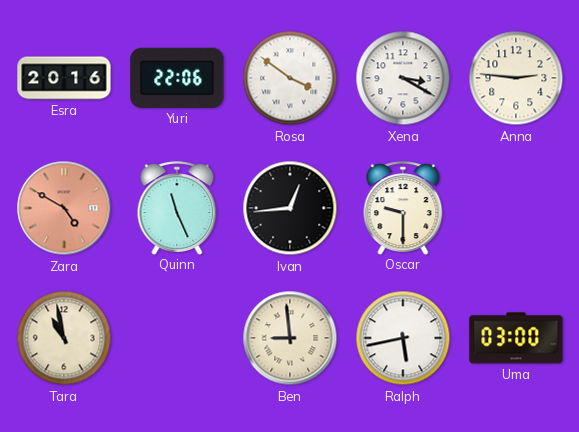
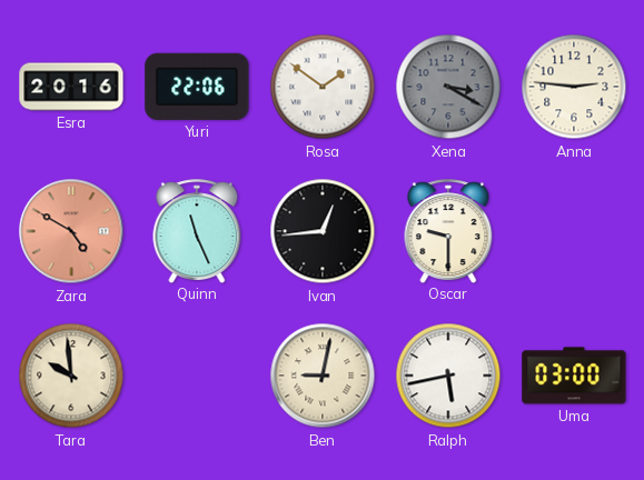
Rosa: 3:51 -> 1:51
Xena dial: white -> grey
Tara: 10:58 -> 9:59
Ben: 8:59 -> 9:02
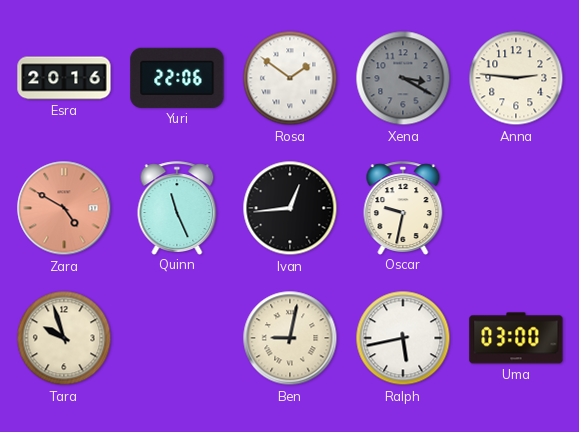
Oscar: 9:30 -> 9:32
Tara: 9:59 -> 9:57
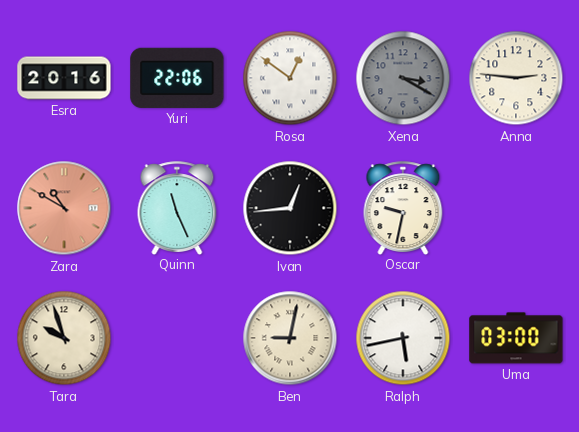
Rosa: 1:51 -> 12:51
Zara: 4:50 -> 10:50
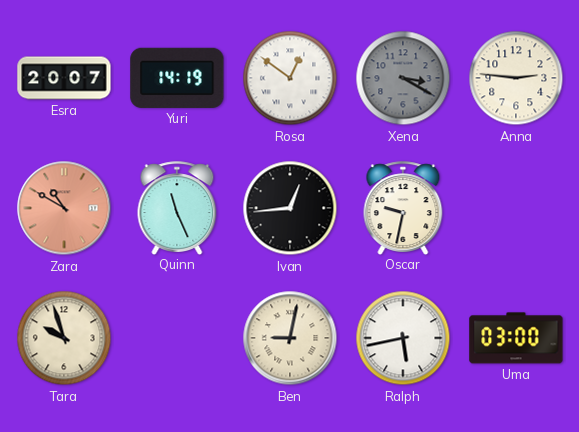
Esra: 20:16 -> 20:07
Yuri: 22:06 -> 14:19
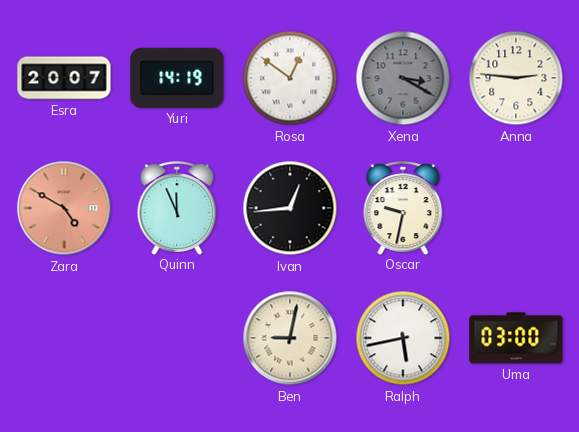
Zara: 10:50 -> 4:50
Quinn: 11:26 -> 11:56
Tara: 9:57 -> none
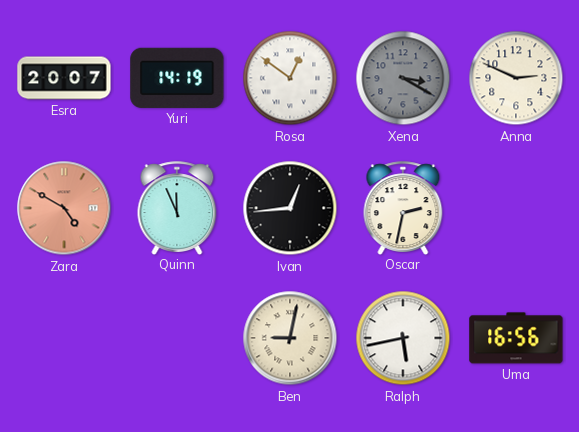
Anna: 2:46 -> 2:49
Oscar: 9:32 -> 2:32
Uma: 03:00 -> 16:56
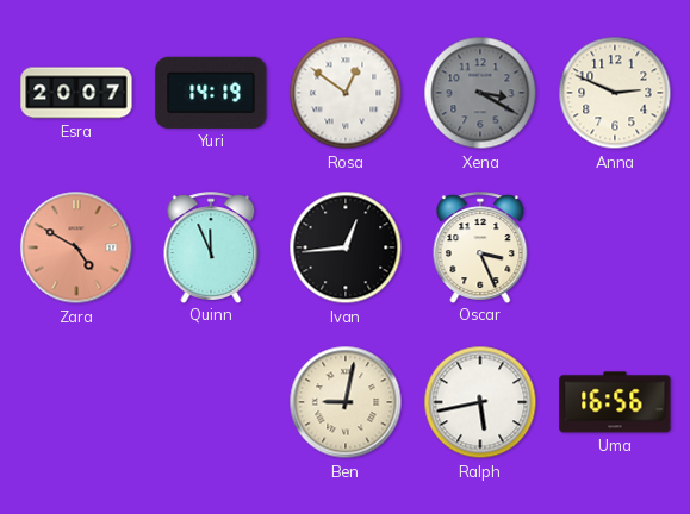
Oscar: 2:32 -> 3:26
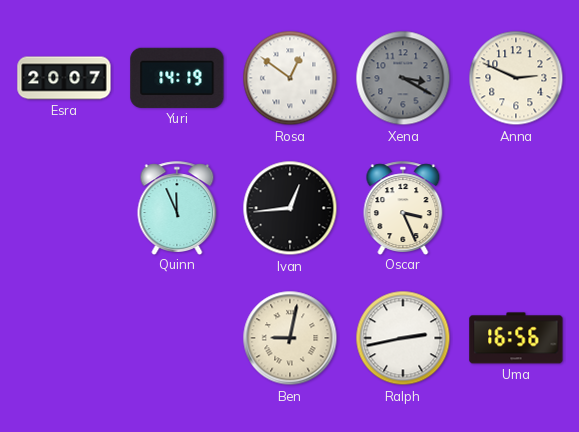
Zara: 4:50 -> none
Ralph: 5:43 -> 2:43
